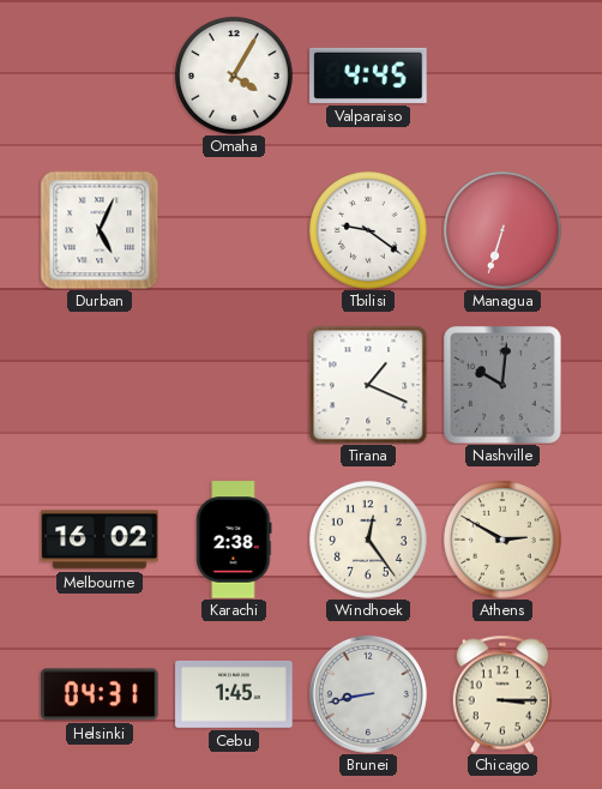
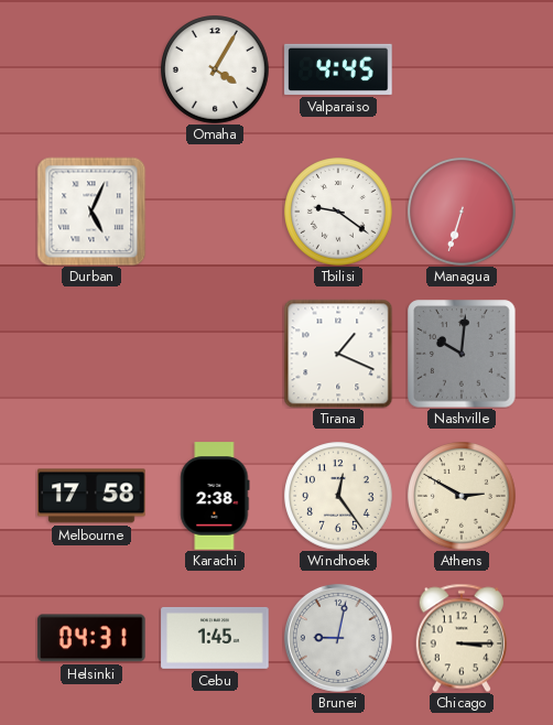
Melbourne: 16:02 -> 17:58
Brunei: 8:43 -> 9:02
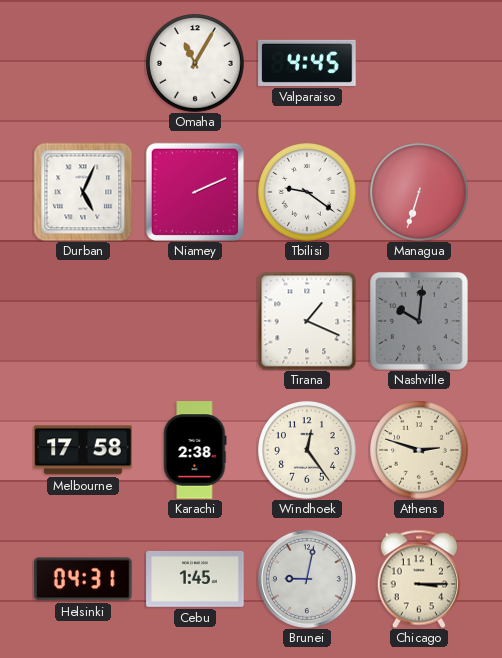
Omaha: 4:05 -> 11:05
Niamey: none -> 2:11
Athens: 2:50 -> 2:48
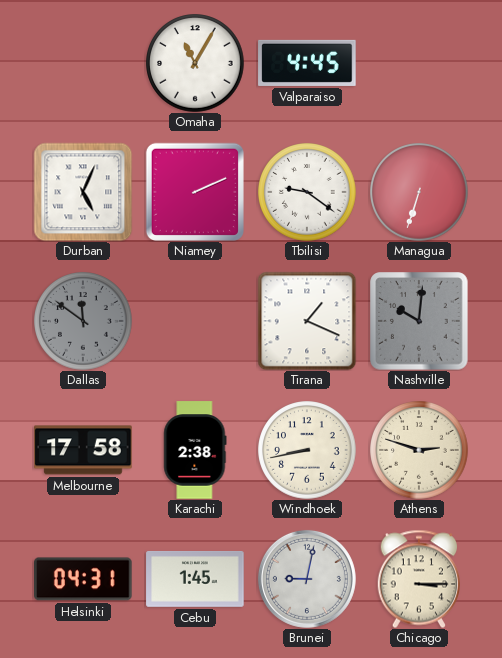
Dallas: none -> 11:51
Windhoek: 12:24 -> 8:43
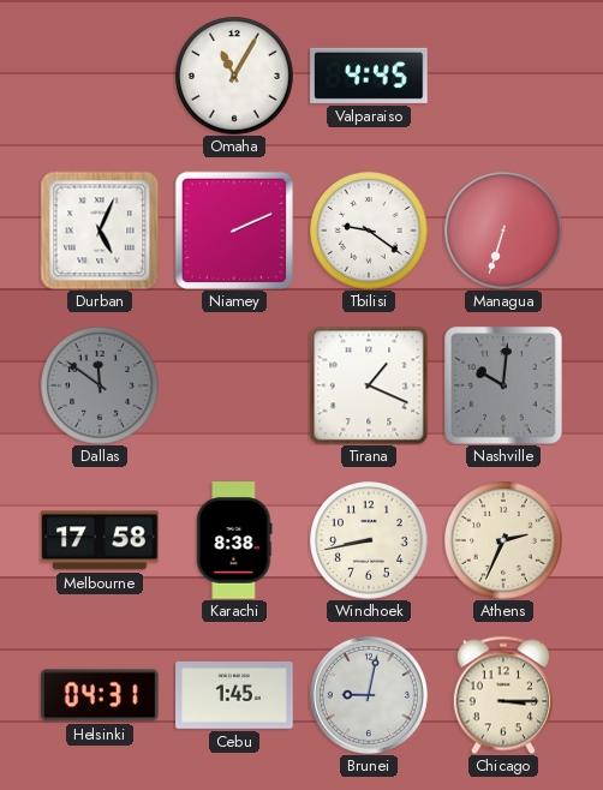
Karachi: 2:38 -> 8:38
Athens: 2:48 -> 2:34
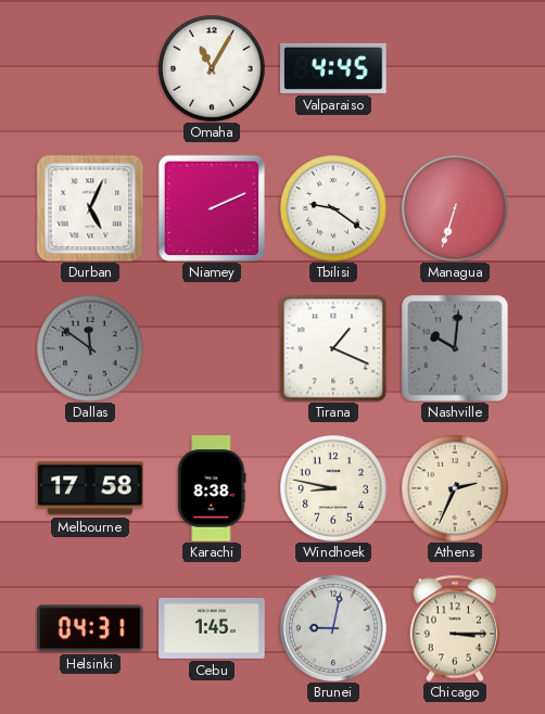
Windhoek: 8:43 -> 8:47
